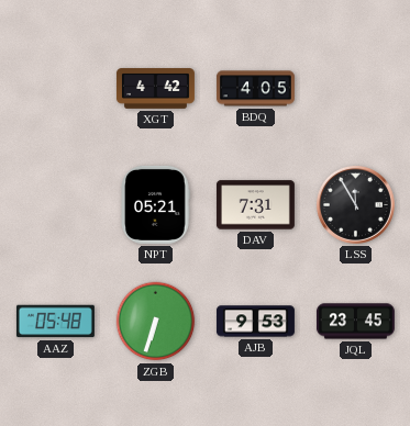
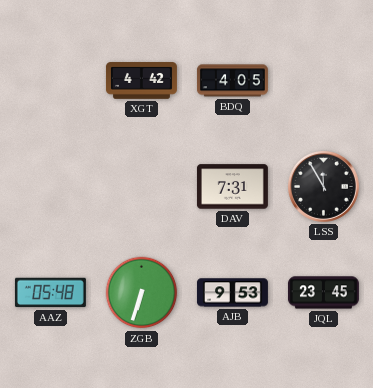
NPT: 05:21 -> none
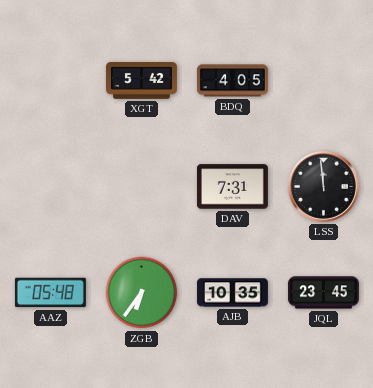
XGT: 4:42 -> 5:42
LSS: 11:55 -> 11:59
ZGB: 6:33 -> 6:36
AJB: 9:53 -> 10:35
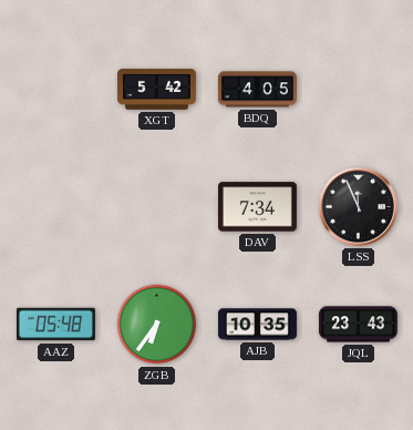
DAV: 7:31 -> 7:34
LSS: 11:59 -> 11:56
JQL: 23:45 -> 23:43
